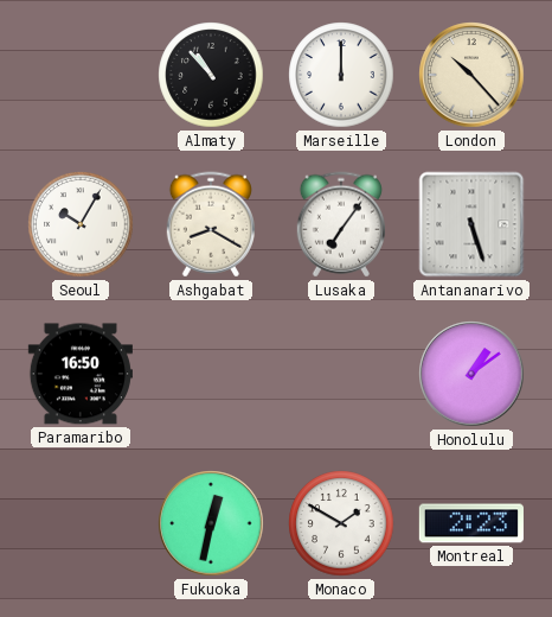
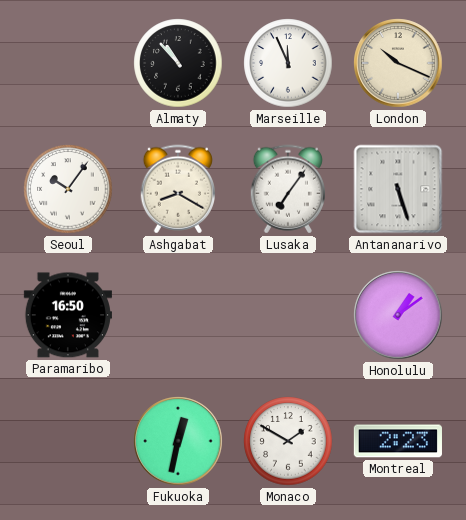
Marseille: 12:00 -> 11:56
London: 10:23 -> 10:19
Seoul: 10:05 -> 10:06
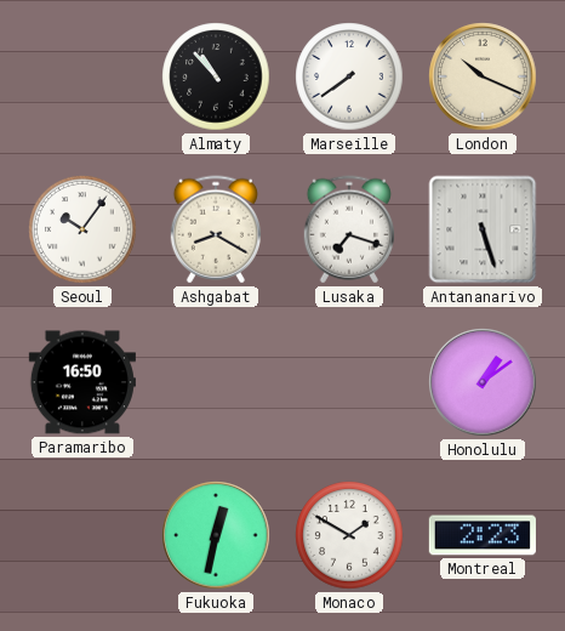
Marseille: 11:56 -> 7:39
Lusaka: 7:06 -> 7:18
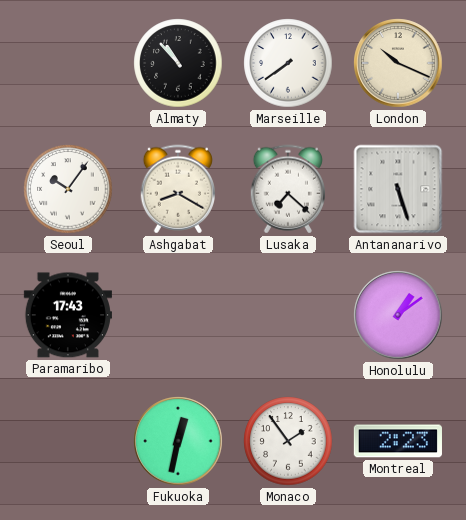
Lusaka: 7:18 -> 7:22
Paramaribo: 16:50 -> 17:43
Monaco: 1:50 -> 1:54
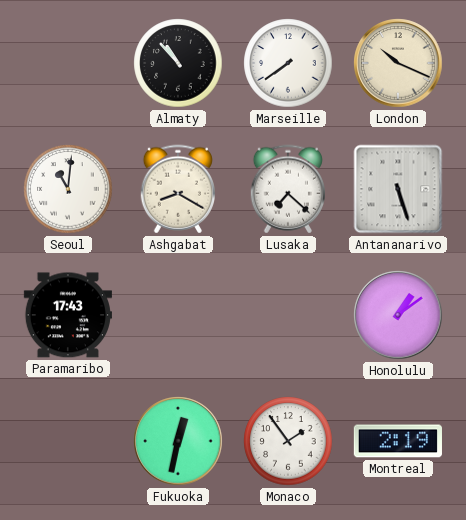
Seoul: 10:06 -> 11:01
Montreal: 2:23 -> 2:19
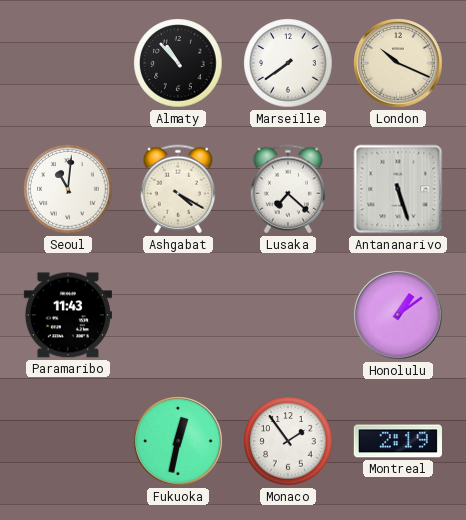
Ashgabat: 8:20 -> 4:20
Paramaribo: 17:43 -> 11:43
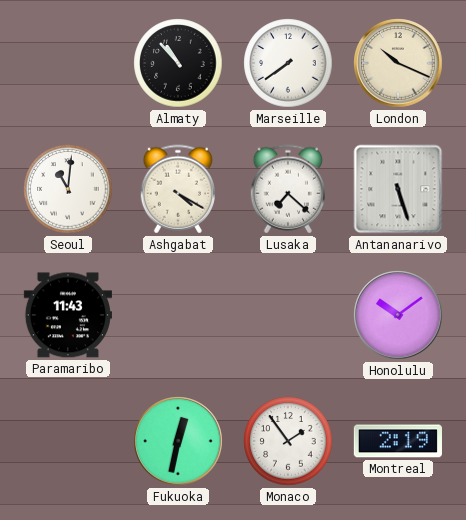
Honolulu: 1:09 -> 10:09
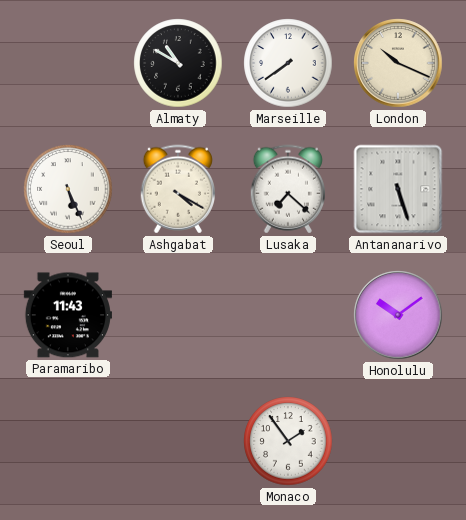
Almaty: 10:53 -> 10:50
Seoul: 11:01 -> 5:26
Fukuoka: 12:32 -> none
Montreal: 2:19 -> none
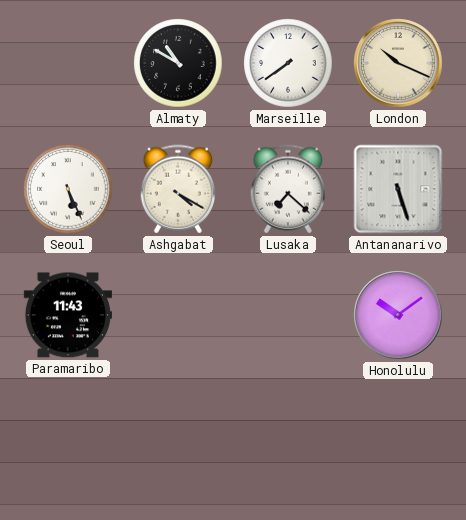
Monaco: 1:54 -> none
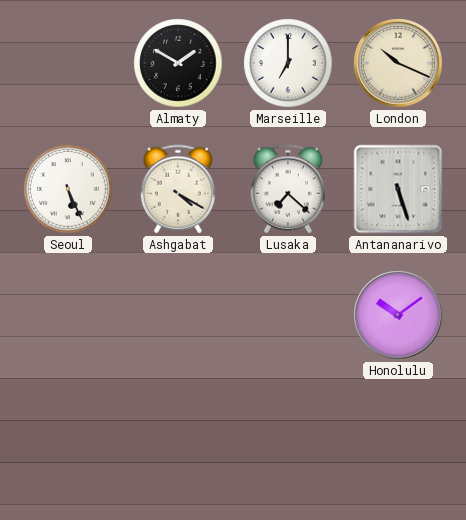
Almaty: 10:50 -> 1:50
Marseille: 7:39 -> 7:00
Paramaribo: 11:43 -> none
